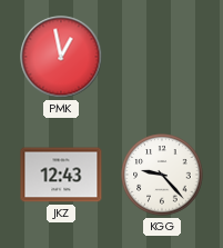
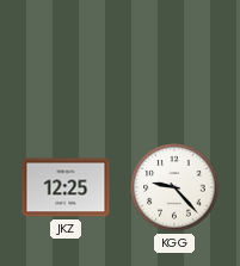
PMK: 12:58 -> none
JKZ: 12:43 -> 12:25
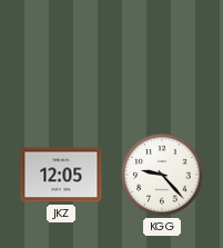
JKZ: 12:25 -> 12:05
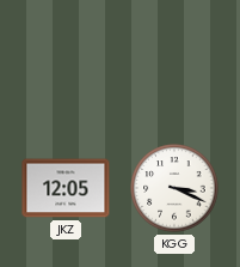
KGG: 9:23 -> 3:19
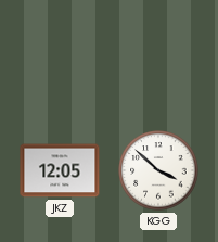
KGG: 3:19 -> 3:52
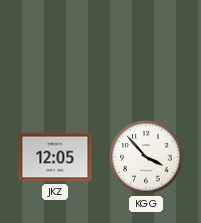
KGG: 3:52 -> 3:53
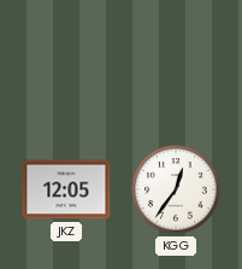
KGG: 3:53 -> 12:36
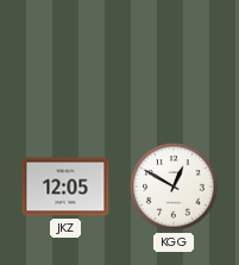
KGG: 12:36 -> 12:50
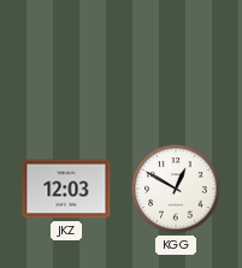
JKZ: 12:05 -> 12:03
